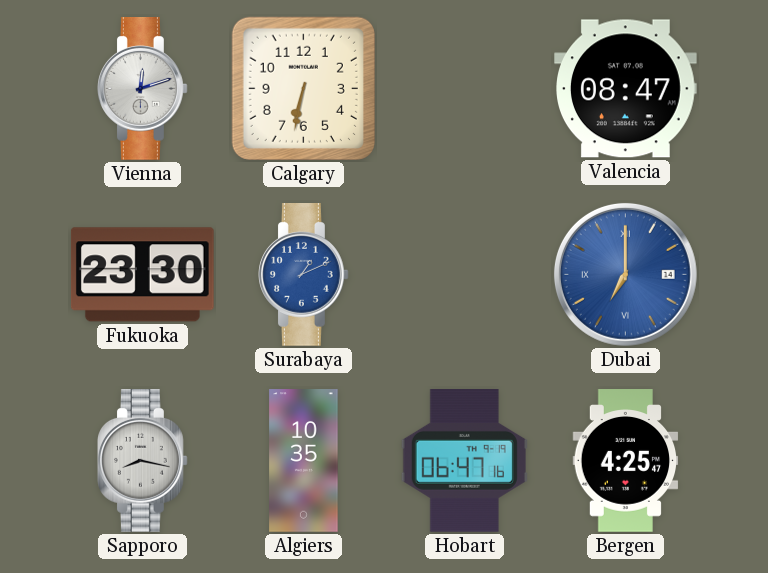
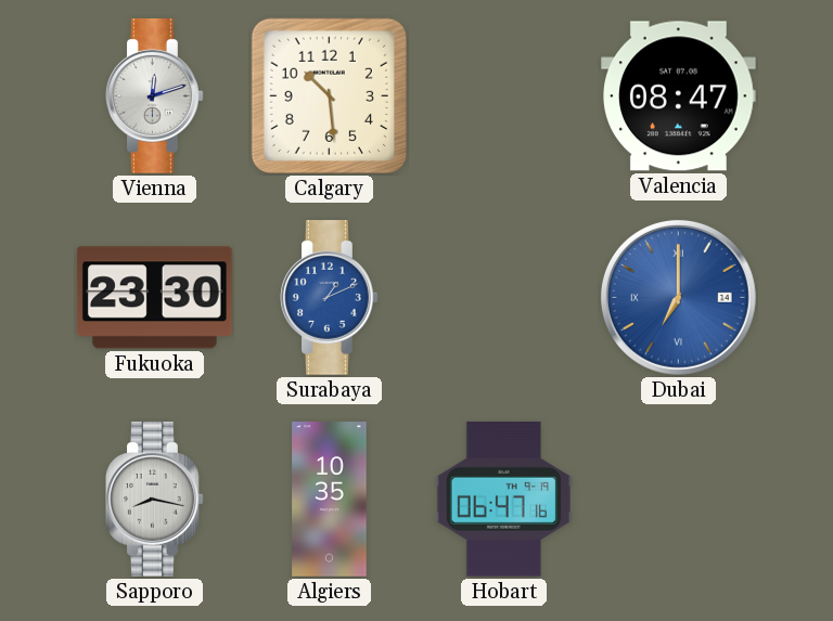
Calgary: 6:32 -> 10:29
Bergen: 4:25 -> none
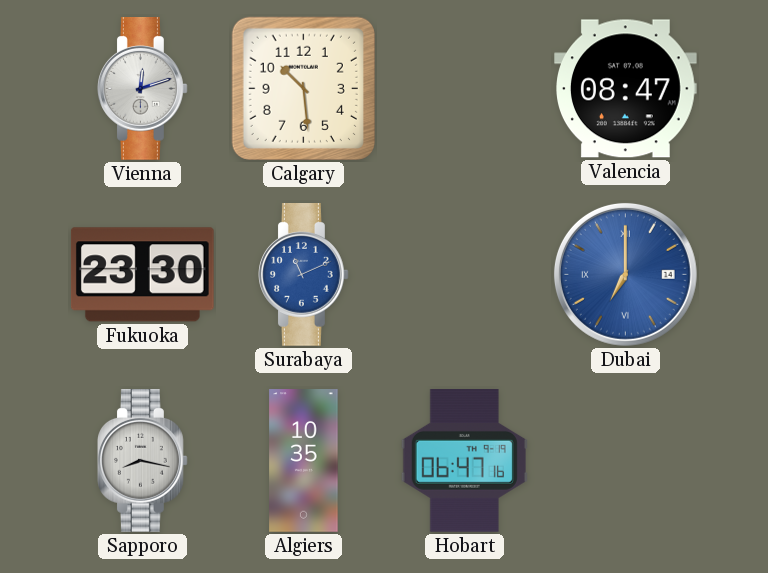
Surabaya: 1:11 -> 11:11
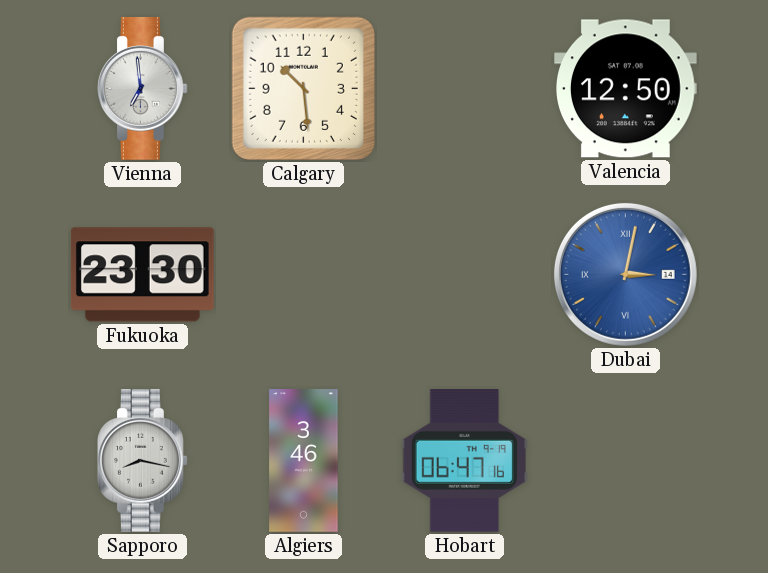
Vienna: 12:12 -> 6:59
Valencia: 08:47 -> 12:50
Surabaya: 11:11 -> none
Dubai: 7:00 -> 3:02
Algiers: 10:35 -> 3:46
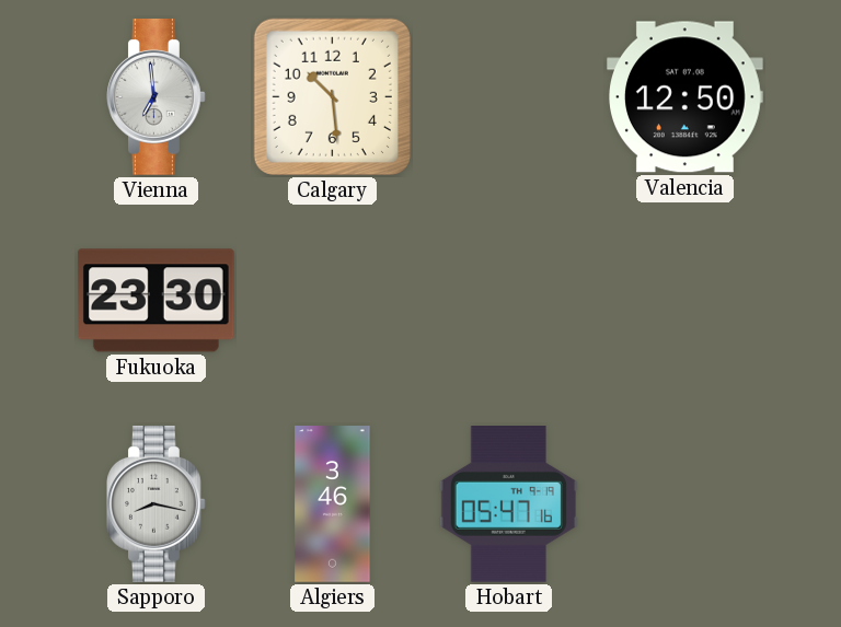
Dubai: 3:02 -> none
Hobart: 06:47 -> 05:47
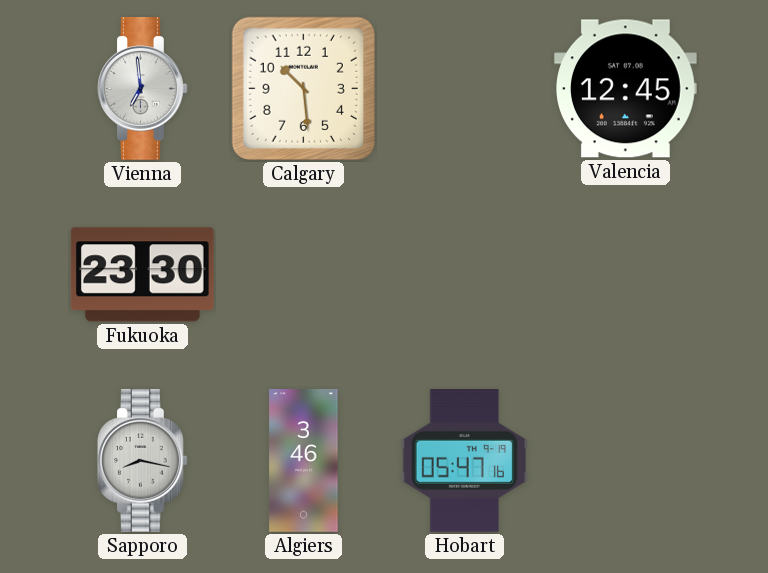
Valencia: 12:50 -> 12:45
